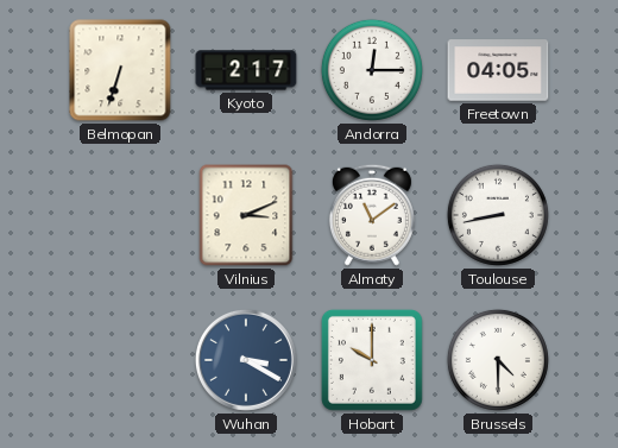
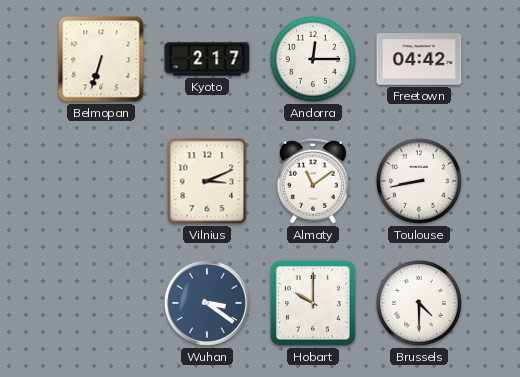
Freetown: 04:05 -> 04:42
Wuhan: 3:20 -> 3:21
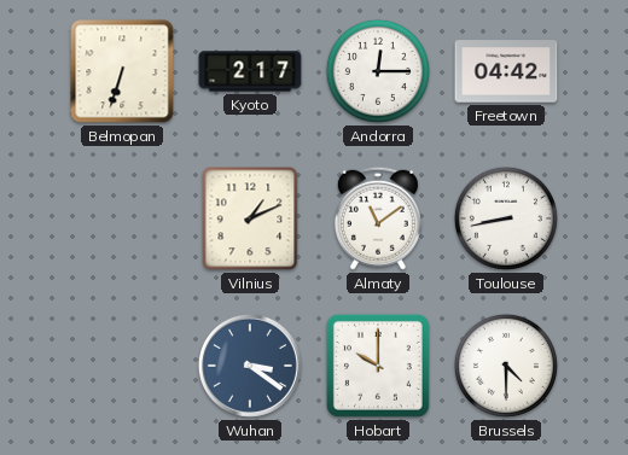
Vilnius: 3:11 -> 1:11
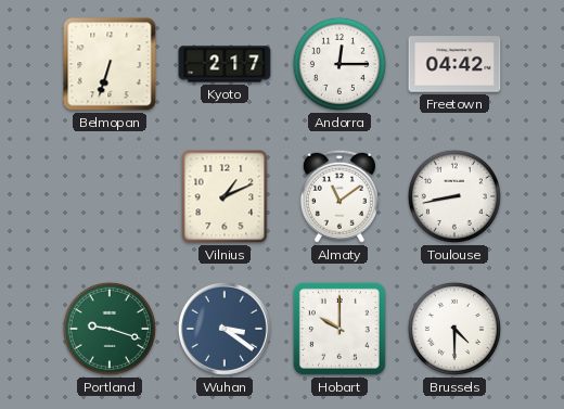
Portland: none -> 9:18
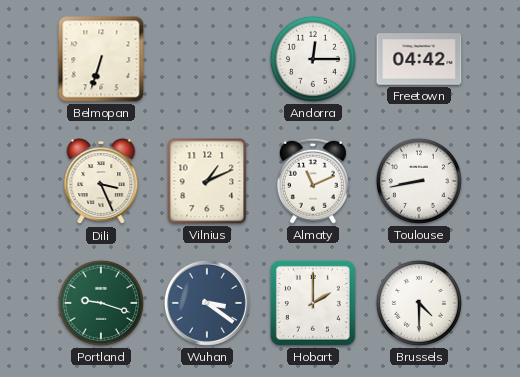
Kyoto: 2:17 -> none
Dili: none -> 3:26
Almaty: 11:09 -> 11:11
Hobart: 10:00 -> 2:00
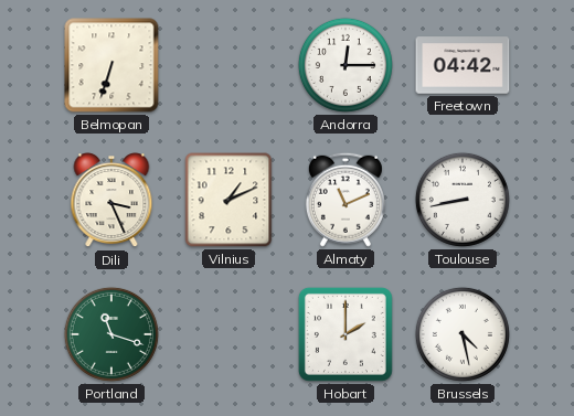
Portland: 9:18 -> 11:18
Wuhan: 3:21 -> none
Brussels: 4:30 -> 4:28
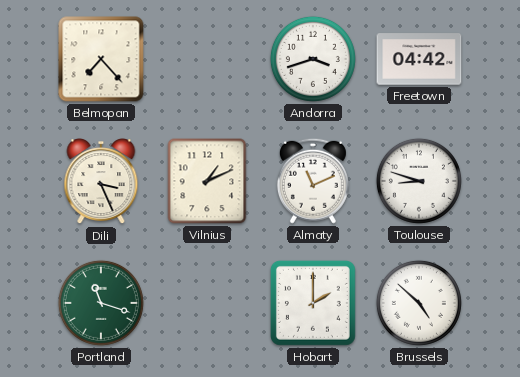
Belmopan: 6:33 -> 7:23
Andorra: 12:15 -> 3:42
Toulouse: 8:43 -> 8:48
Brussels: 4:28 -> 4:52
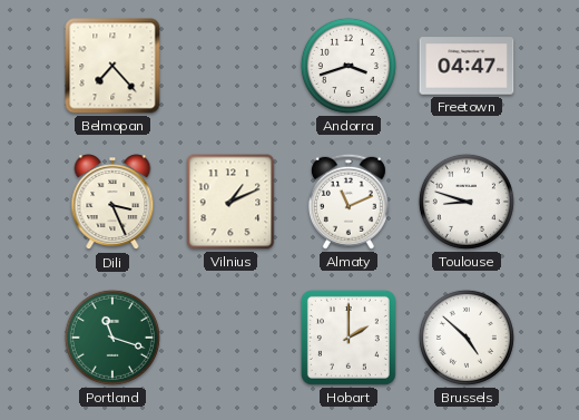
Freetown: 04:42 -> 04:47
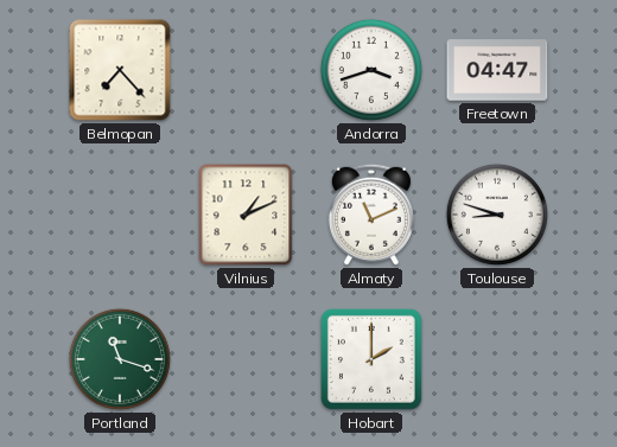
Dili: 3:26 -> none
Brussels: 4:52 -> none
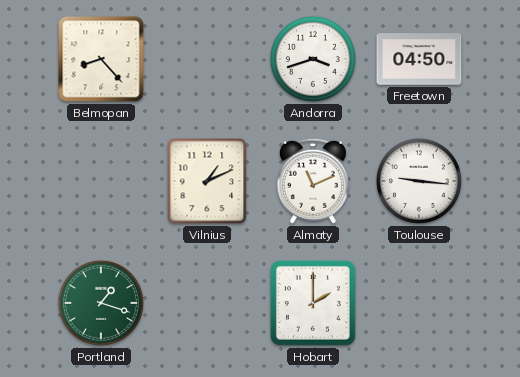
Belmopan: 7:23 -> 8:23
Freetown: 04:47 -> 04:50
Toulouse: 8:48 -> 9:16
Portland: 11:18 -> 1:18
